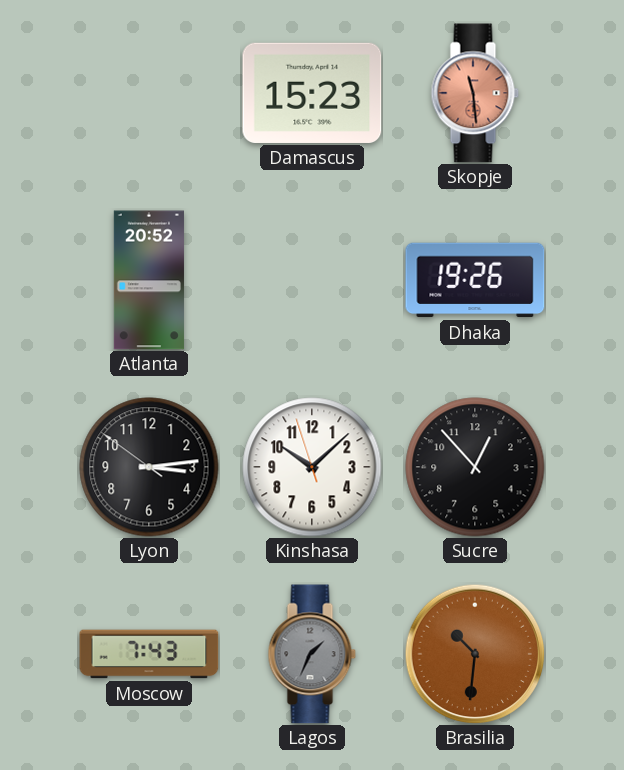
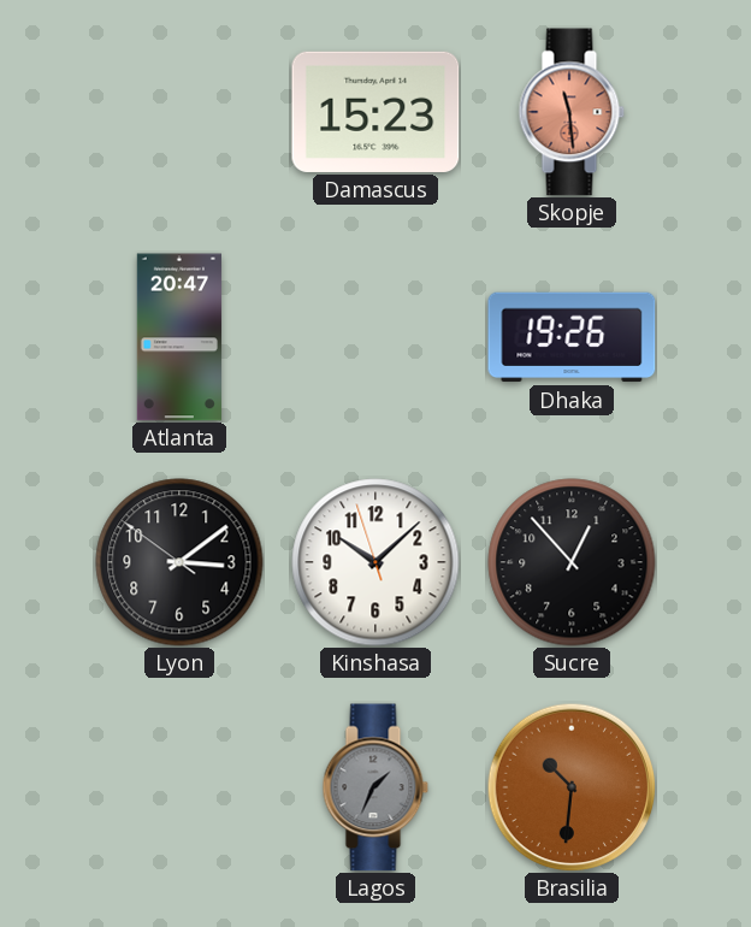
Atlanta: 20:52 -> 20:47
Lyon: 3:13 -> 3:08
Moscow: 7:43 -> none
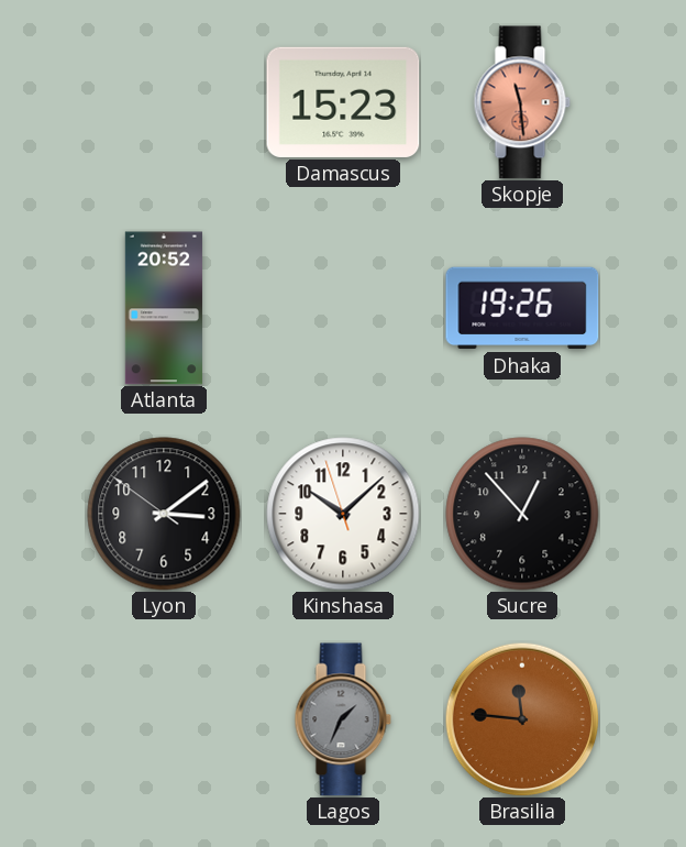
Atlanta: 20:47 -> 20:52
Brasilia: 10:31 -> 11:46
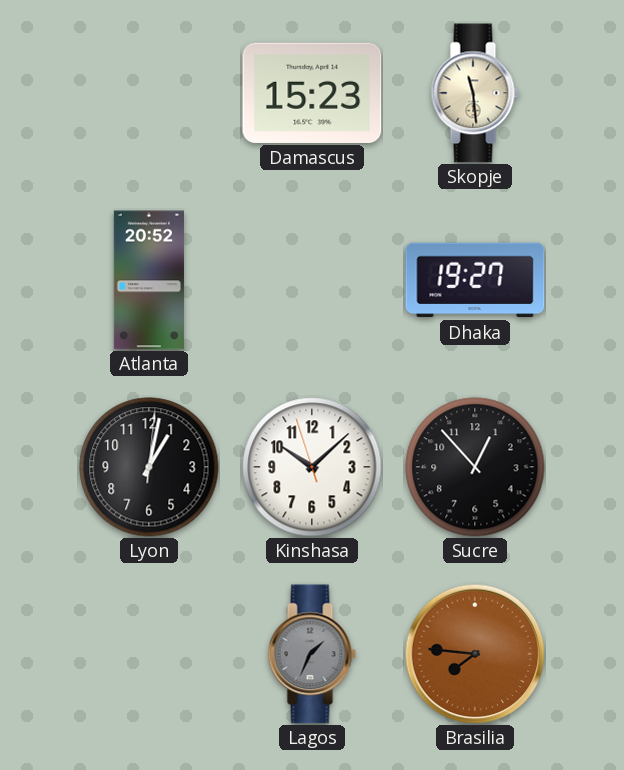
Skopje dial: salmon -> cream
Dhaka: 19:26 -> 19:27
Lyon: 3:08 -> 1:02
Brasilia: 11:46 -> 7:46
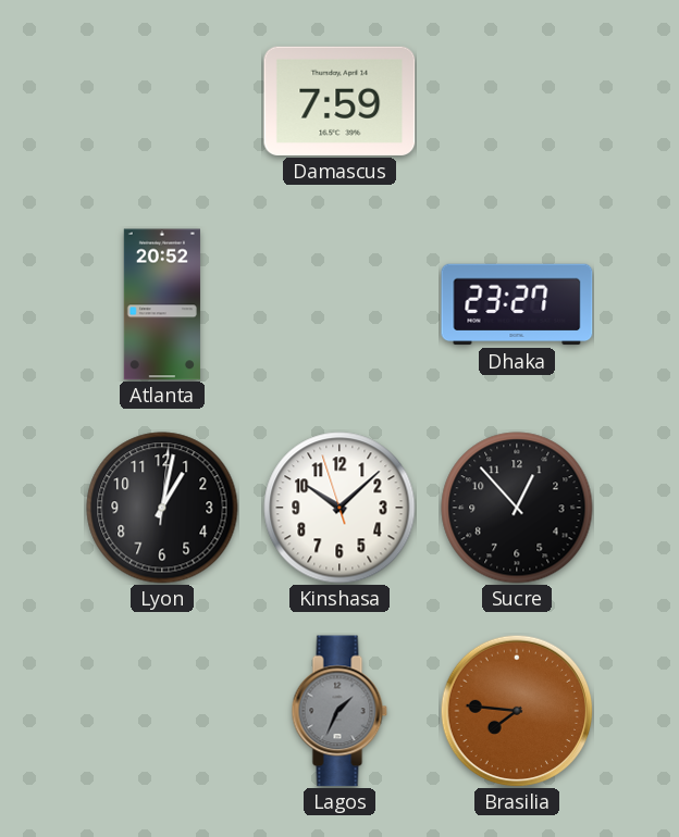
Damascus: 15:23 -> 7:59
Skopje: 11:29 -> none
Dhaka: 19:27 -> 23:27
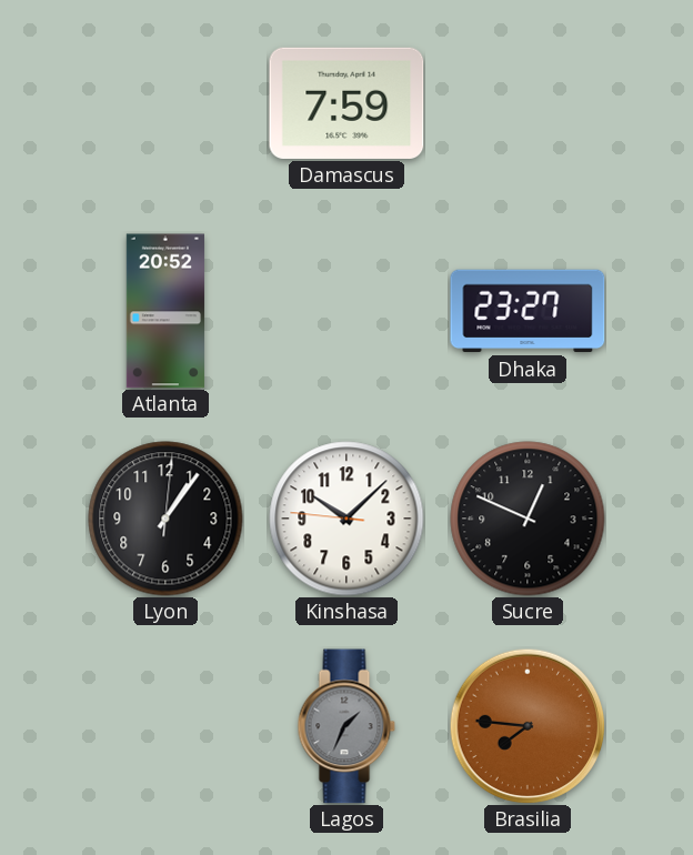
Lyon: 1:02 -> 1:06
Kinshasa: 10:07:57 -> 10:07:46
Sucre: 12:53 -> 12:49
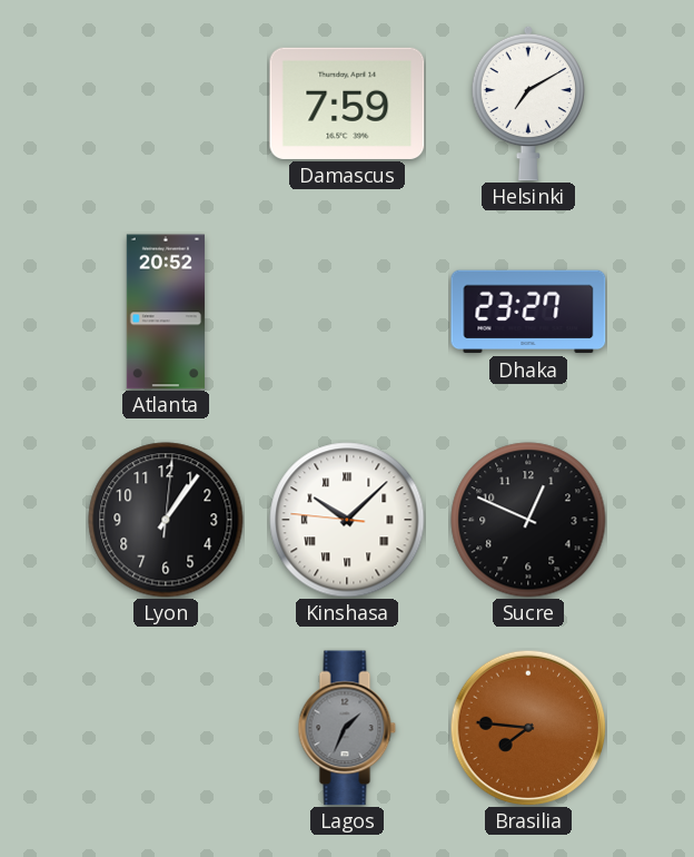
Helsinki: none -> 7:10
Kinshasa numerals: Arabic -> Roman
